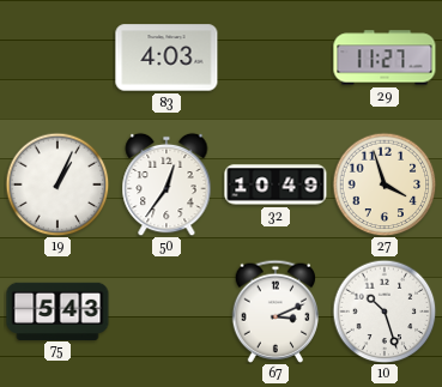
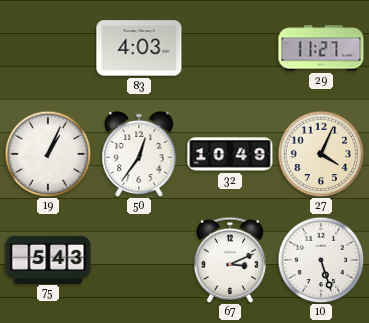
27: 3:57 -> 4:04
10: 10:27 -> 5:27
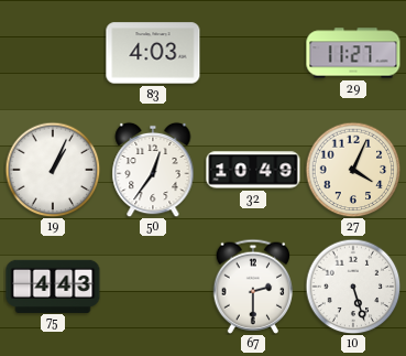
75: 5:43 -> 4:43
67: 3:11 -> 2:30
